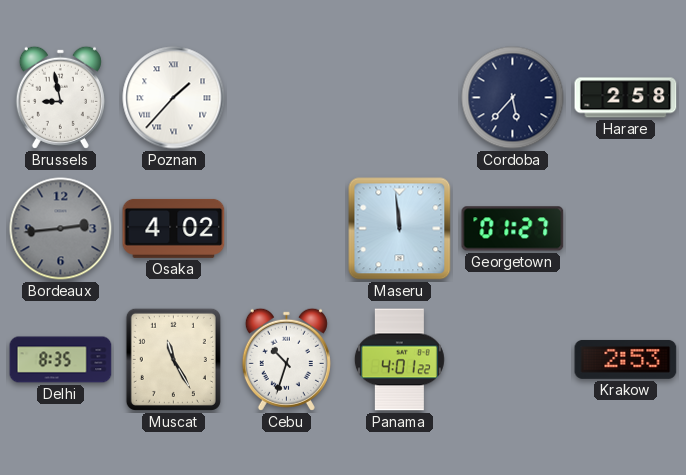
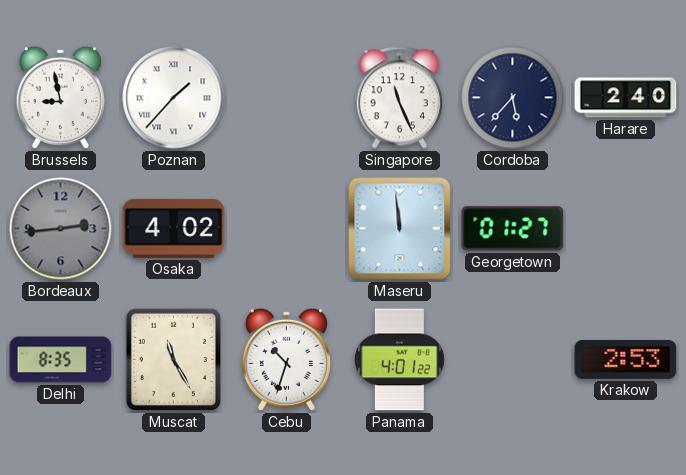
Singapore: none -> 11:26
Harare: 2:58 -> 2:40
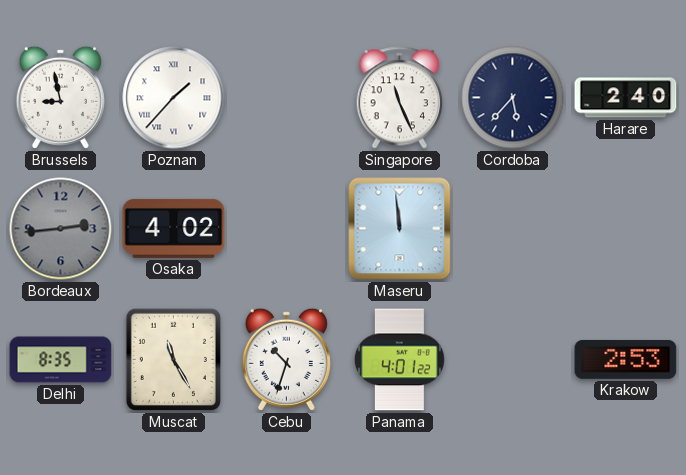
Georgetown: 01:27 -> none
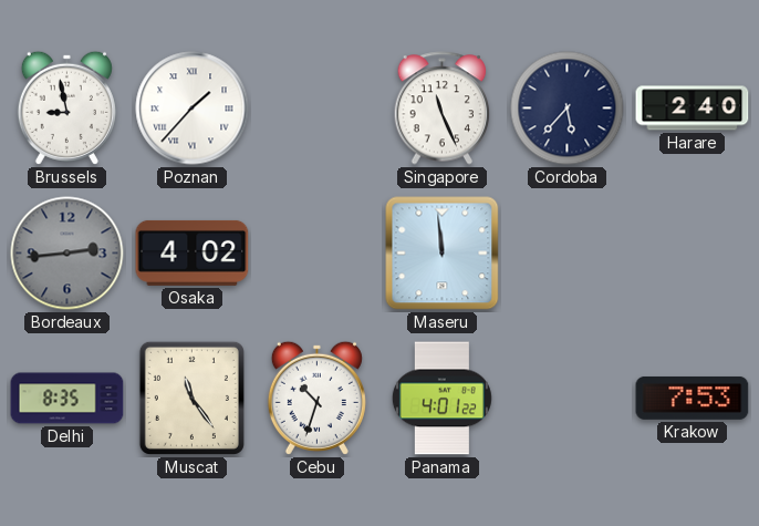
Muscat: 11:25 -> 11:24
Krakow: 2:53 -> 7:53
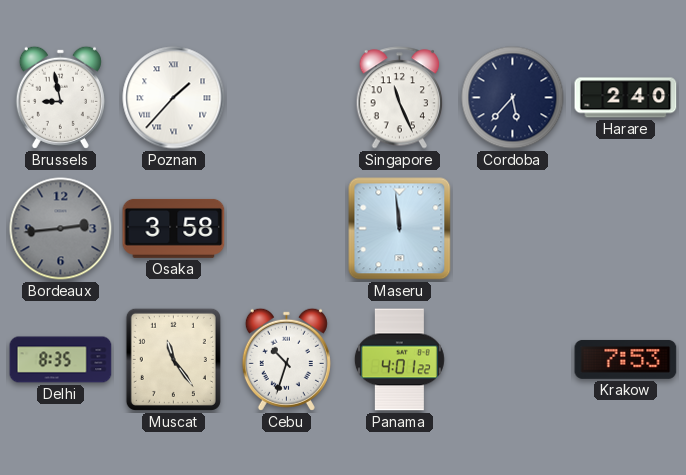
Osaka: 4:02 -> 3:58
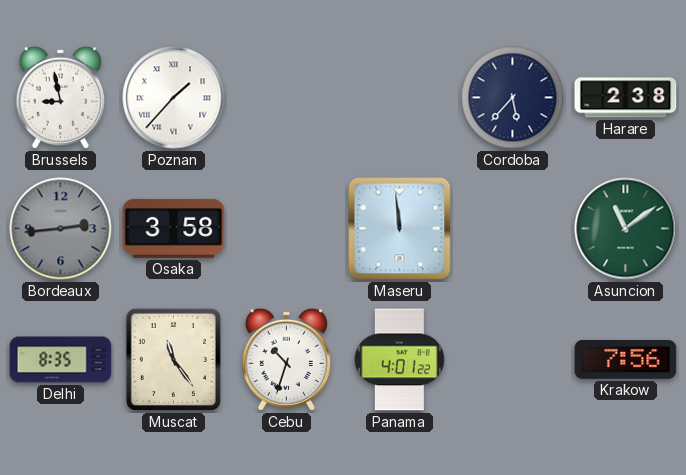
Singapore: 11:26 -> none
Harare: 2:40 -> 2:38
Asuncion: none -> 11:09
Krakow: 7:53 -> 7:56
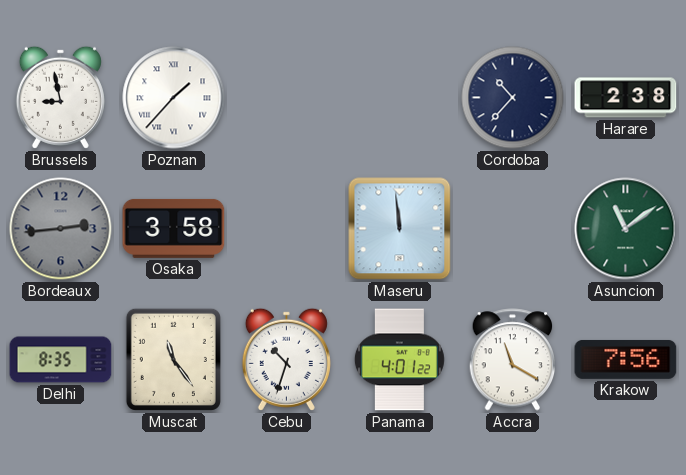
Cordoba: 5:37 -> 10:37
Accra: none -> 11:20
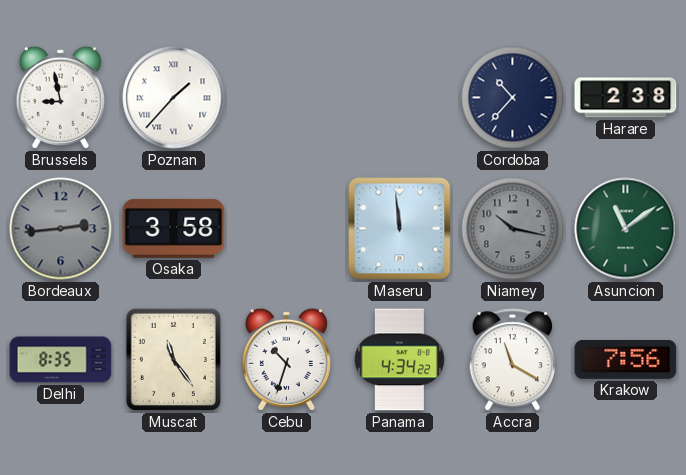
Niamey: none -> 10:17
Panama: 4:01 -> 4:34
